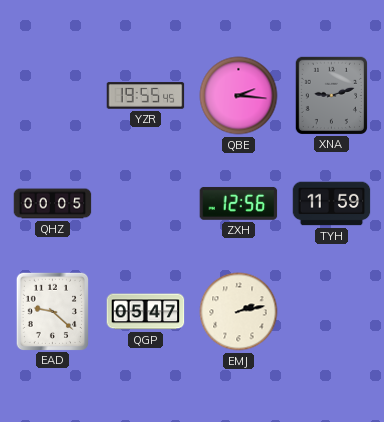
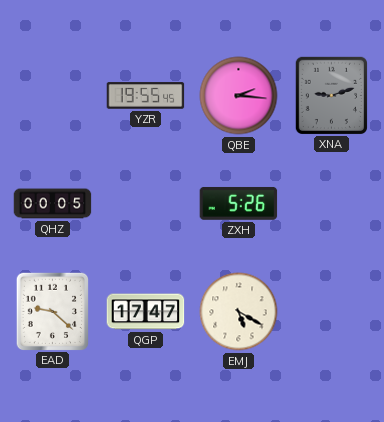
ZXH: 12:56 -> 5:26
TYH: 11:59 -> none
QGP: 05:47 -> 17:47
EMJ: 2:13 -> 5:20
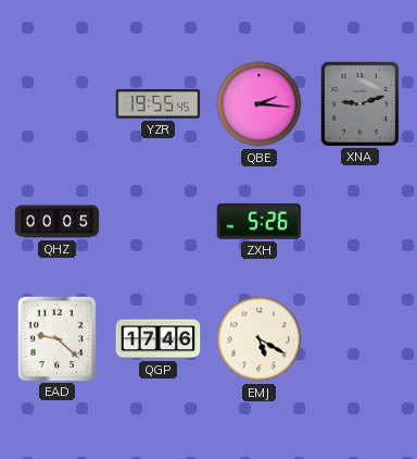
QGP: 17:47 -> 17:46
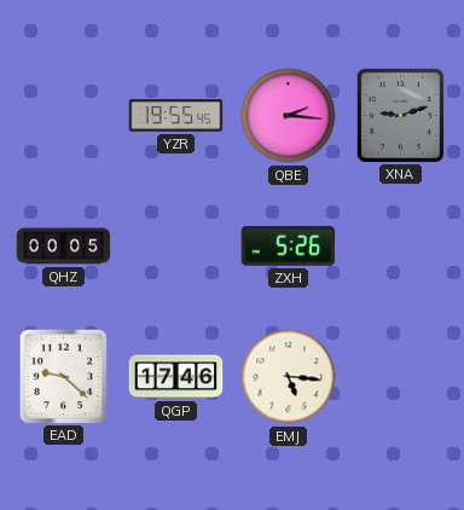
EMJ: 5:20 -> 5:16
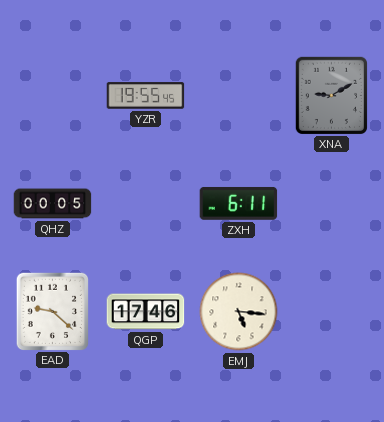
QBE: 2:16 -> none
XNA: 9:12 -> 9:10
ZXH: 5:26 -> 6:11
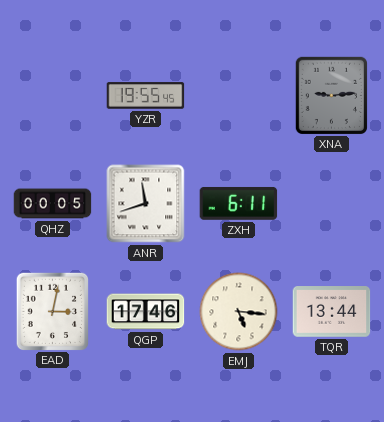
XNA: 9:10 -> 9:14
ANR: none -> 11:42
EAD: 9:22 -> 3:02
TQR: none -> 13:44
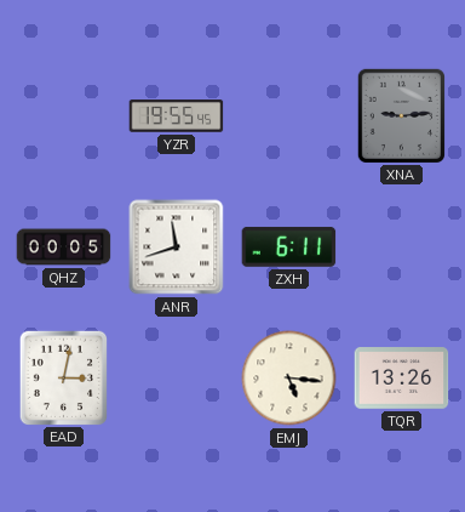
QGP: 17:46 -> none
TQR: 13:44 -> 13:26
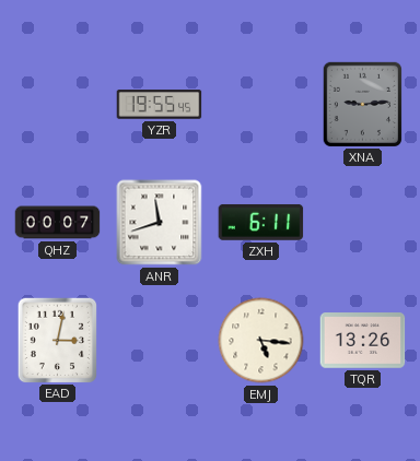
QHZ: 00:05 -> 00:07
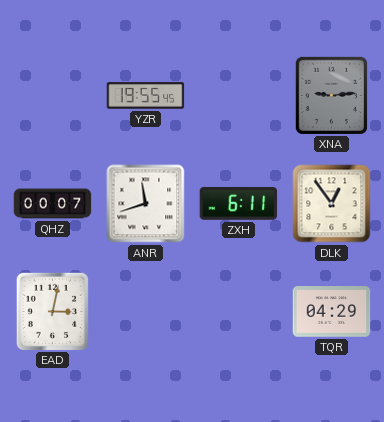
DLK: none -> 12:54
EMJ: 5:16 -> none
TQR: 13:26 -> 04:29
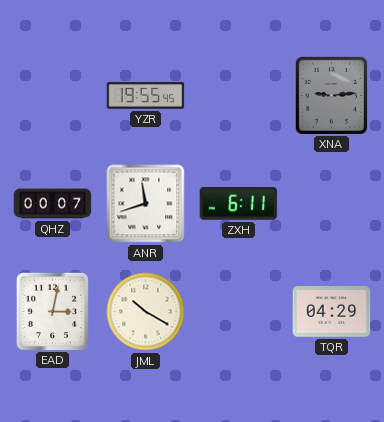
DLK: 12:54 -> none
JML: none -> 10:20
